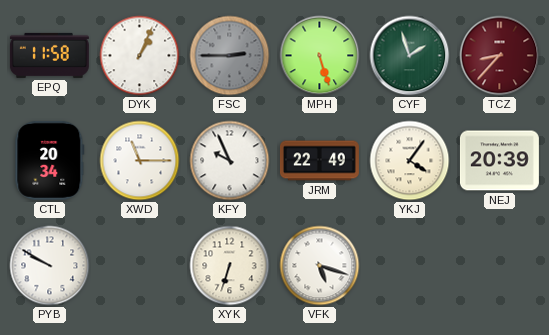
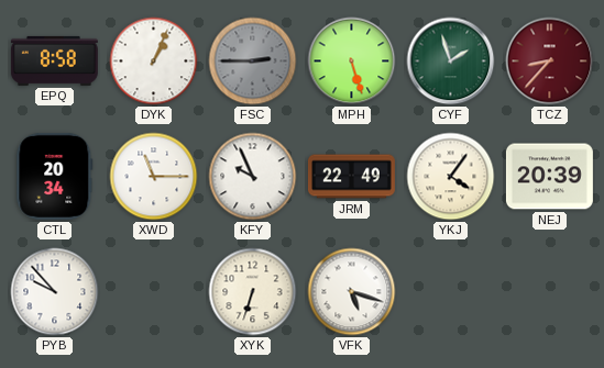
EPQ: 11:58 -> 8:58
PYB: 9:50 -> 9:53
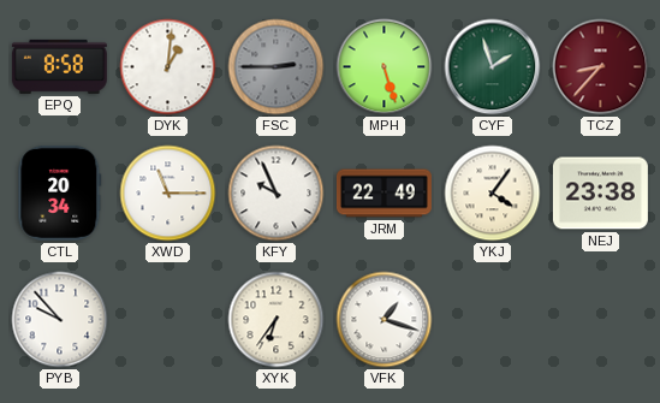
DYK: 1:04 -> 1:01
NEJ: 20:39 -> 23:38
XYK: 6:33 -> 6:36
VFK: 5:18 -> 1:18
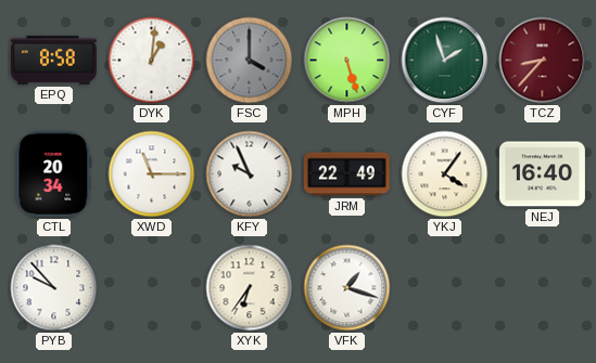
FSC: 2:45 -> 4:00
NEJ: 23:38 -> 16:40
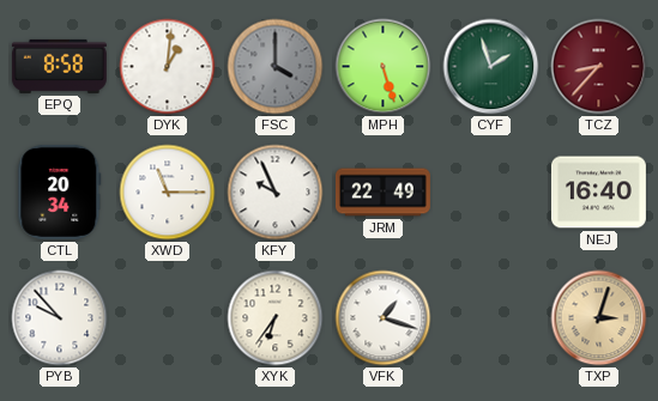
YKJ: 4:06 -> none
TXP: none -> 3:03
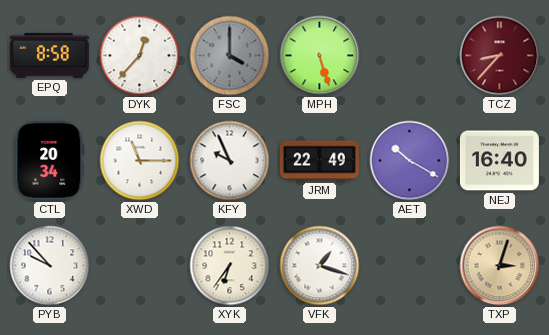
DYK: 1:01 -> 12:37
CYF: 1:57 -> none
AET: none -> 10:20
